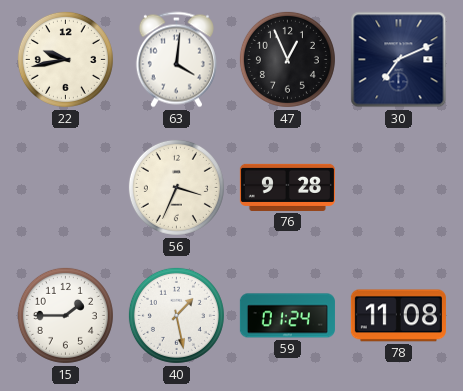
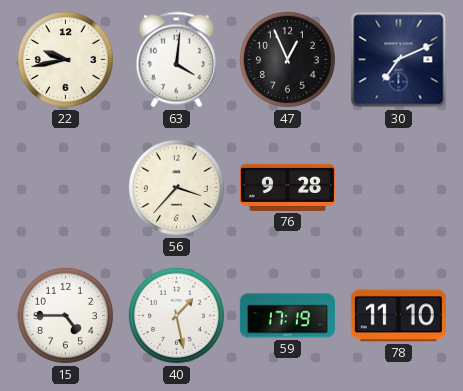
56: 3:34 -> 3:37
15: 1:45 -> 4:45
59: 01:24 -> 17:19
78: 11:08 -> 11:10
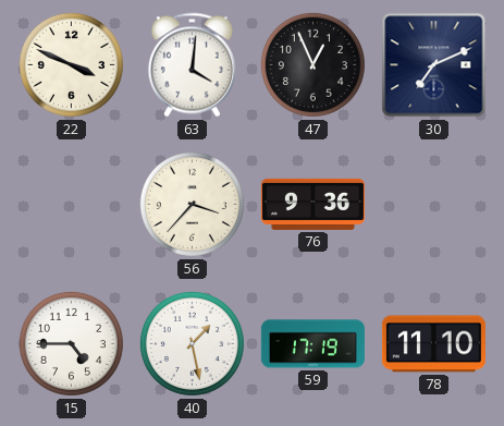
22: 9:43 -> 3:49
76: 9:28 -> 9:36
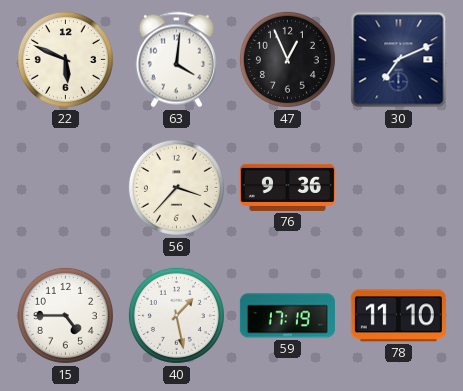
22: 3:49 -> 5:49
